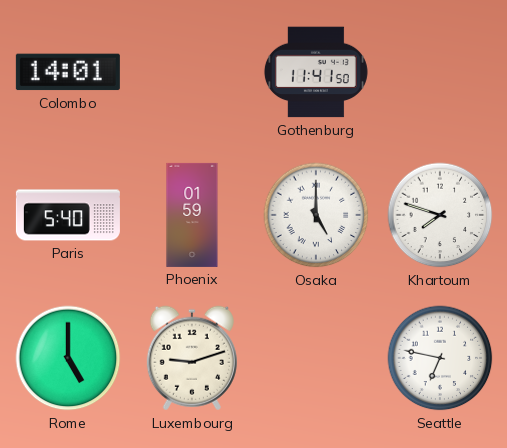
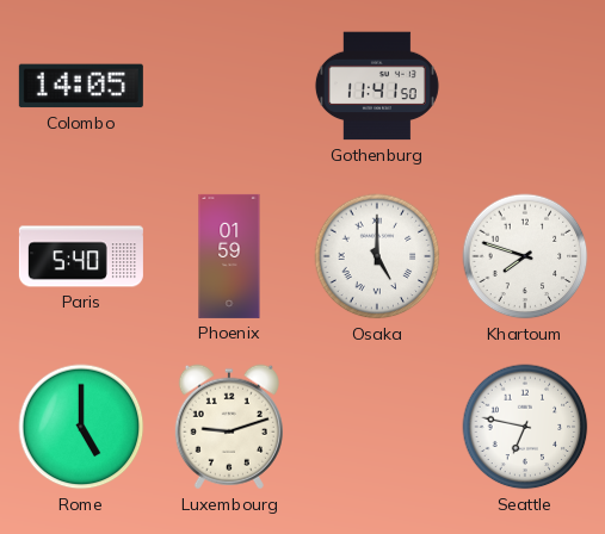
Colombo: 14:01 -> 14:05
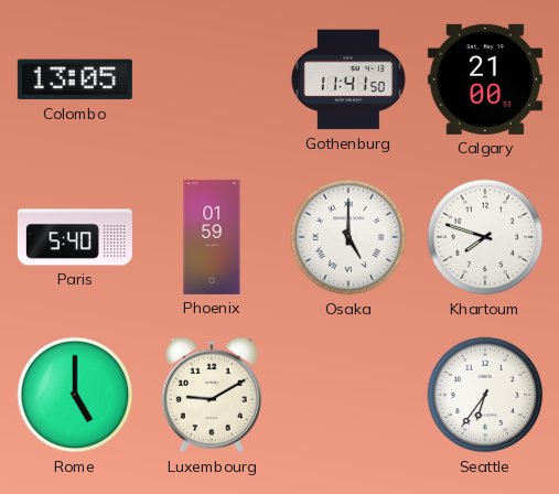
Colombo: 14:05 -> 13:05
Calgary: none -> 21:00
Luxembourg: 9:12 -> 9:10
Seattle: 6:47 -> 6:36
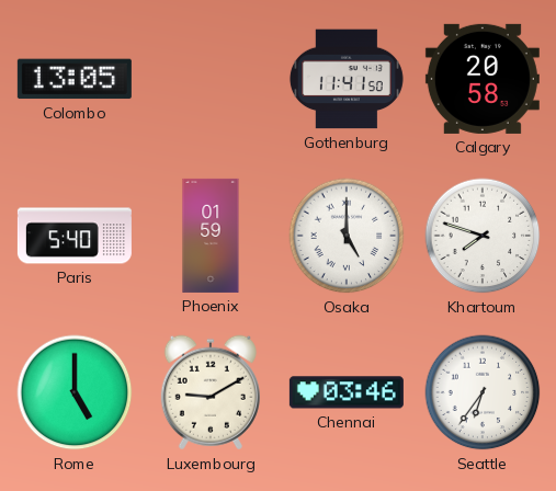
Calgary: 21:00 -> 20:58
Chennai: none -> 03:46
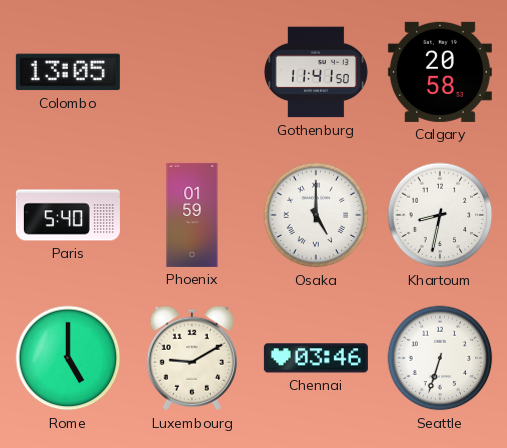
Khartoum: 7:48 -> 8:32
Seattle: 6:36 -> 6:33
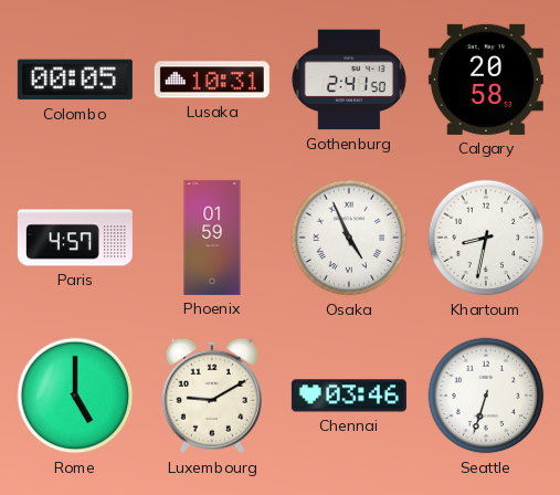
Colombo: 13:05 -> 00:05
Lusaka: none -> 10:31
Gothenburg: 11:41 -> 2:41
Paris: 5:40 -> 4:57
Osaka: 5:00 -> 4:56
